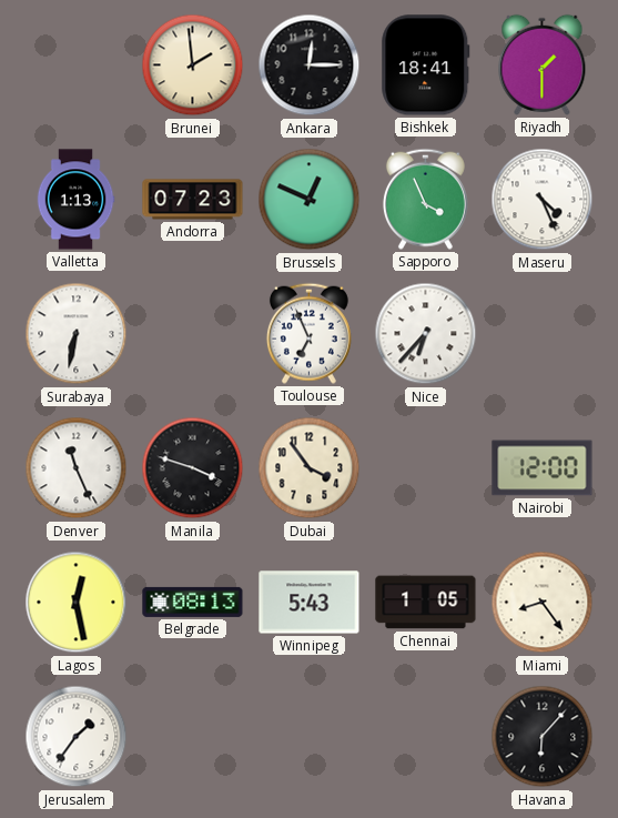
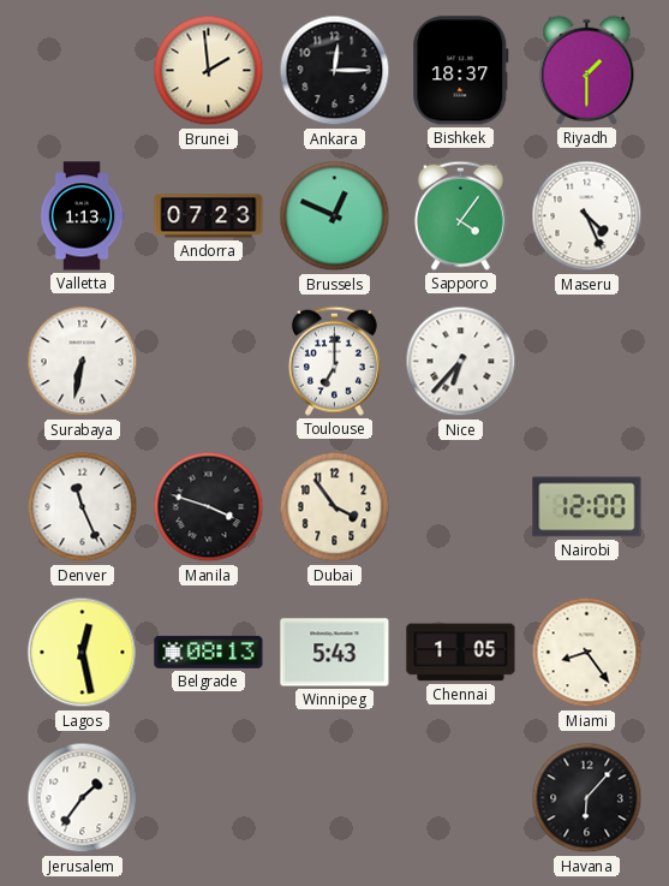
Bishkek: 18:41 -> 18:37
Sapporo: 3:56 -> 4:06
Toulouse: 6:56 -> 7:00
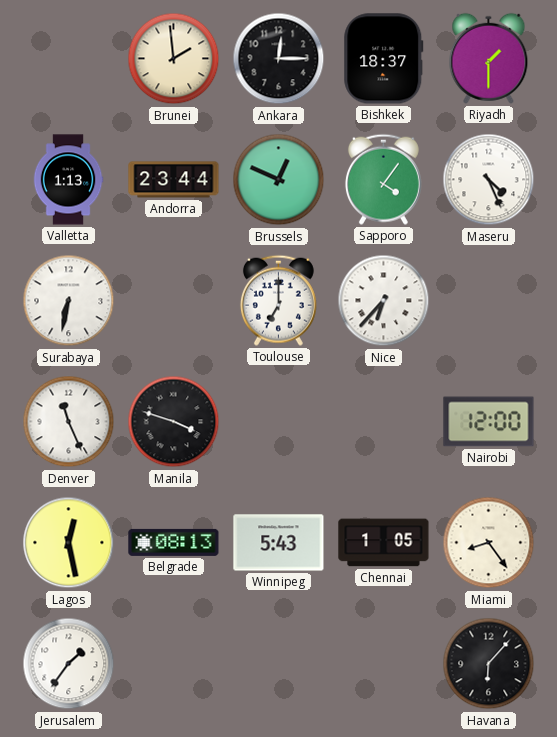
Andorra: 07:23 -> 23:44
Dubai: 3:54 -> none
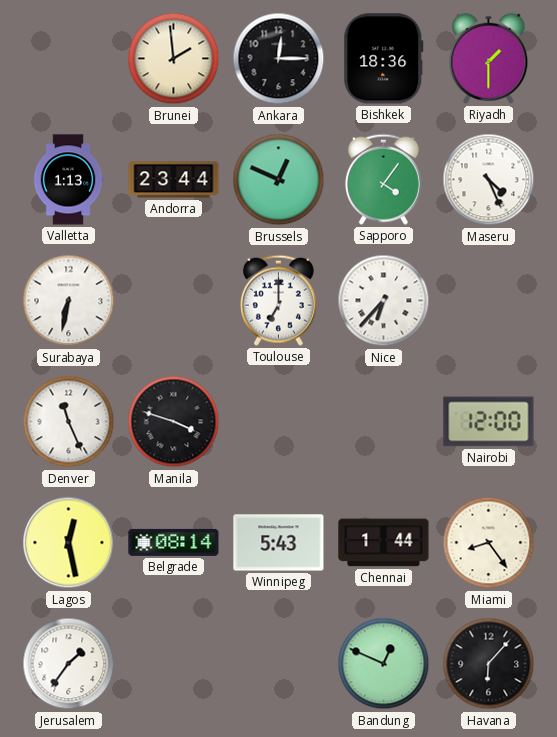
Bishkek: 18:37 -> 18:36
Belgrade: 08:13 -> 08:14
Chennai: 1:05 -> 1:44
Bandung: none -> 12:49
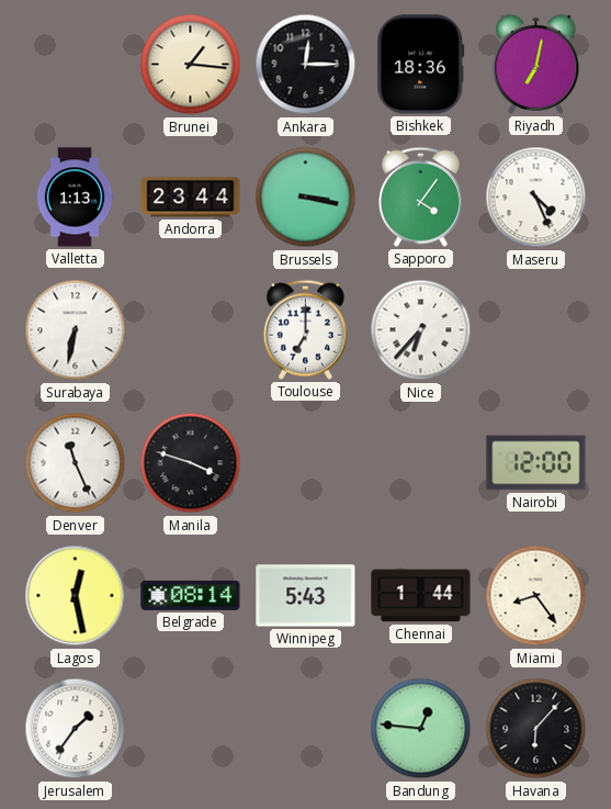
Brunei: 1:59 -> 1:16
Riyadh: 1:30 -> 7:02
Brussels: 12:49 -> 3:17
Bandung: 12:49 -> 12:46
